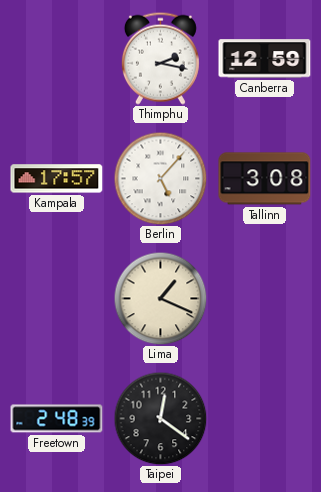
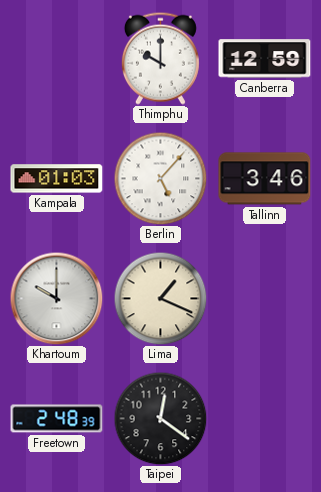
Thimphu: 2:17 -> 10:00
Kampala: 17:57 -> 01:03
Tallinn: 3:08 -> 3:46
Khartoum: none -> 10:00
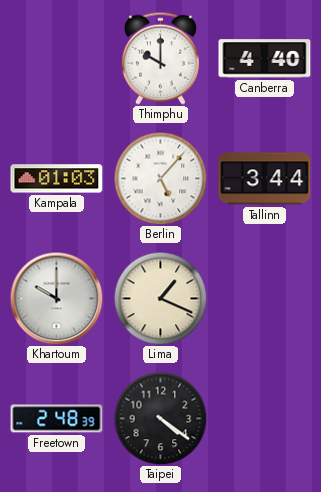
Canberra: 12:59 -> 4:40
Tallinn: 3:46 -> 3:44
Taipei: 12:21 -> 4:21
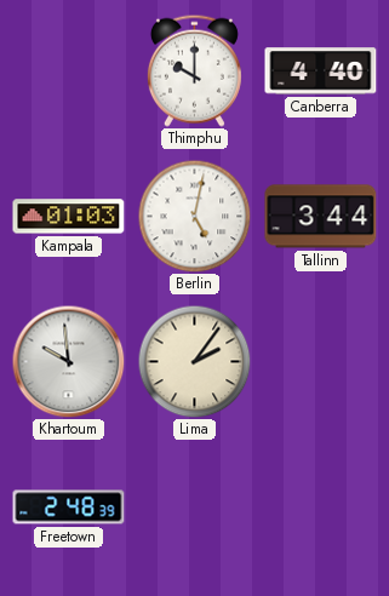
Berlin: 5:07 -> 5:02
Khartoum: 10:00 -> 9:59
Lima: 1:19 -> 2:06
Taipei: 4:21 -> none
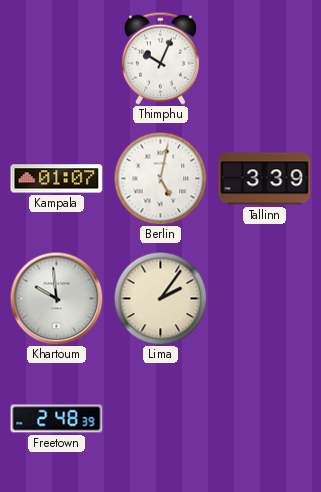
Thimphu: 10:00 -> 10:04
Canberra: 4:40 -> none
Kampala: 01:03 -> 01:07
Tallinn: 3:44 -> 3:39
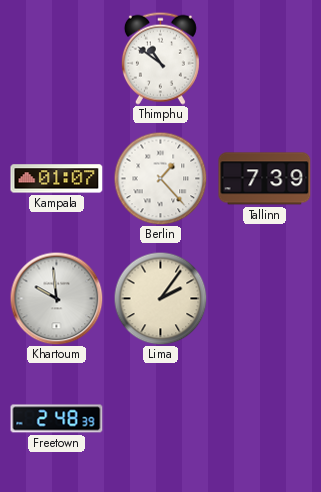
Thimphu: 10:04 -> 10:51
Berlin: 5:02 -> 1:23
Tallinn: 3:39 -> 7:39
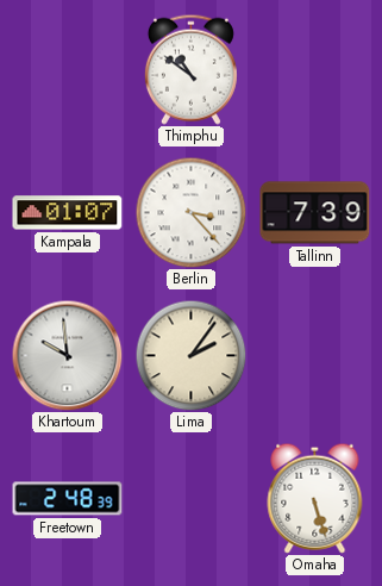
Berlin: 1:23 -> 3:23
Omaha: none -> 5:27
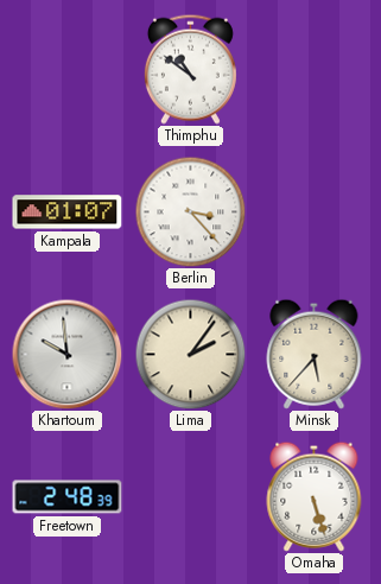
Tallinn: 7:39 -> none
Minsk: none -> 5:37
